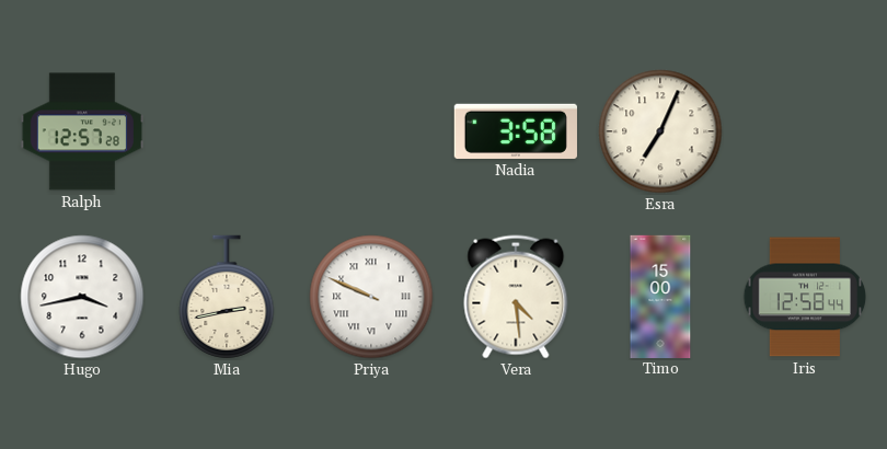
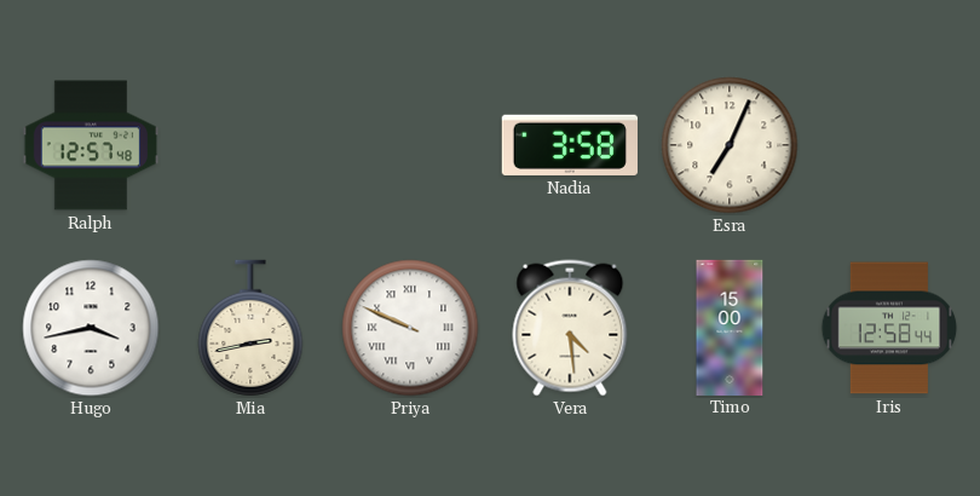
Ralph: 12:57:28 -> 12:57:48
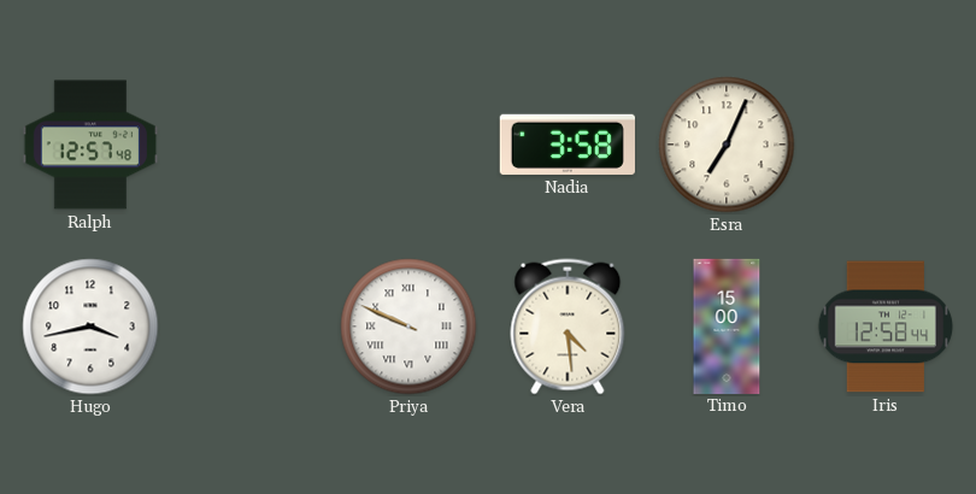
Mia: 2:43 -> none
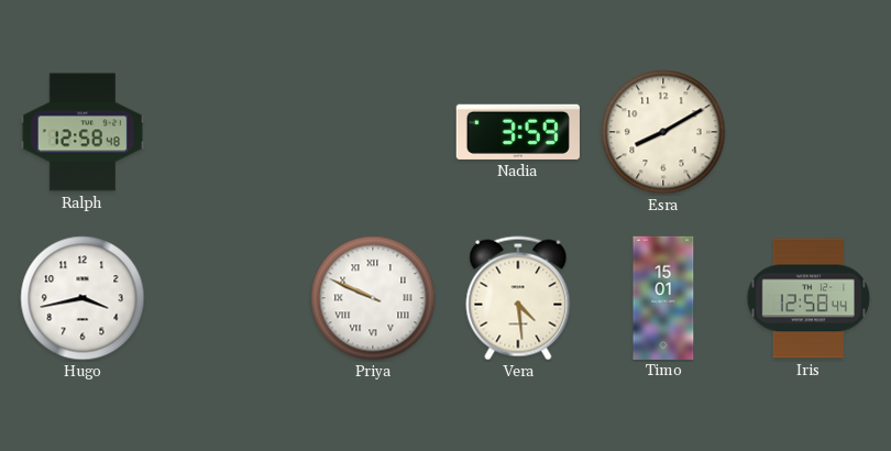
Ralph: 12:57 -> 12:58
Nadia: 3:58 -> 3:59
Esra: 7:04 -> 8:10
Timo: 15:00 -> 15:01
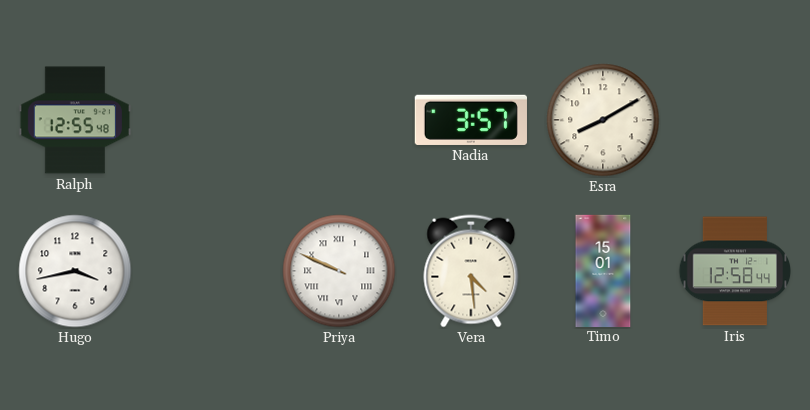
Ralph: 12:58 -> 12:55
Nadia: 3:59 -> 3:57
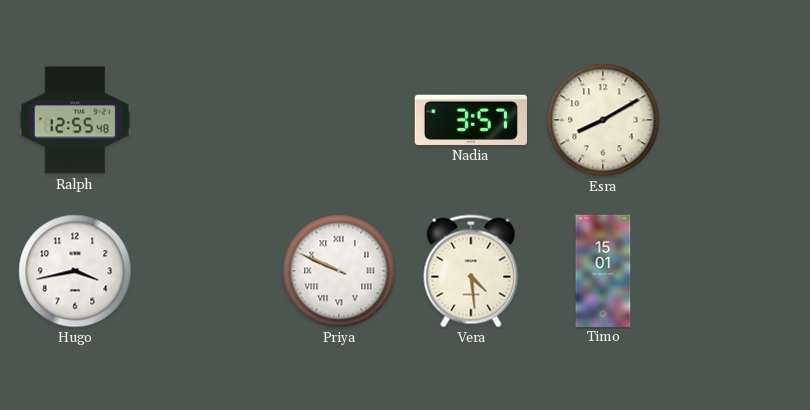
Iris: 12:58 -> none
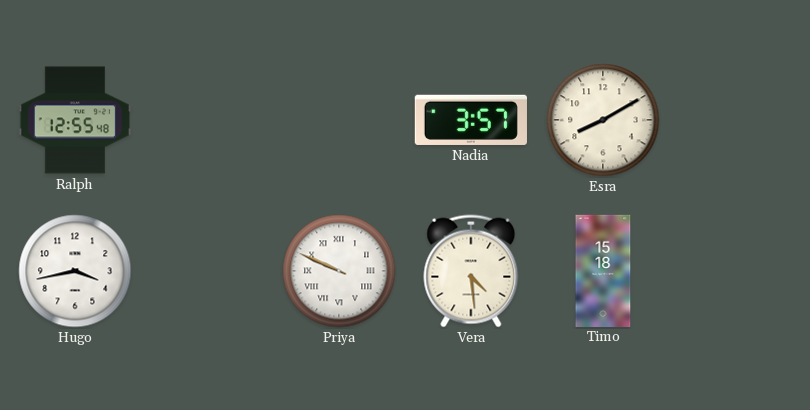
Timo: 15:01 -> 15:18
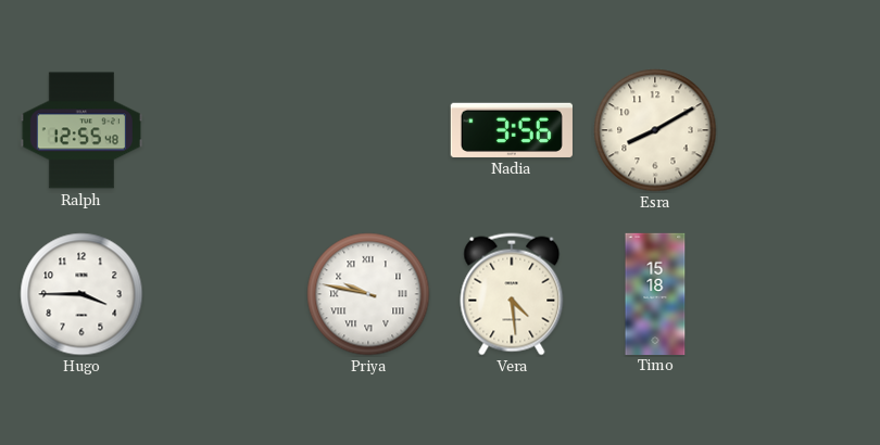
Nadia: 3:57 -> 3:56
Hugo: 3:43 -> 3:45
Priya: 9:49 -> 9:47
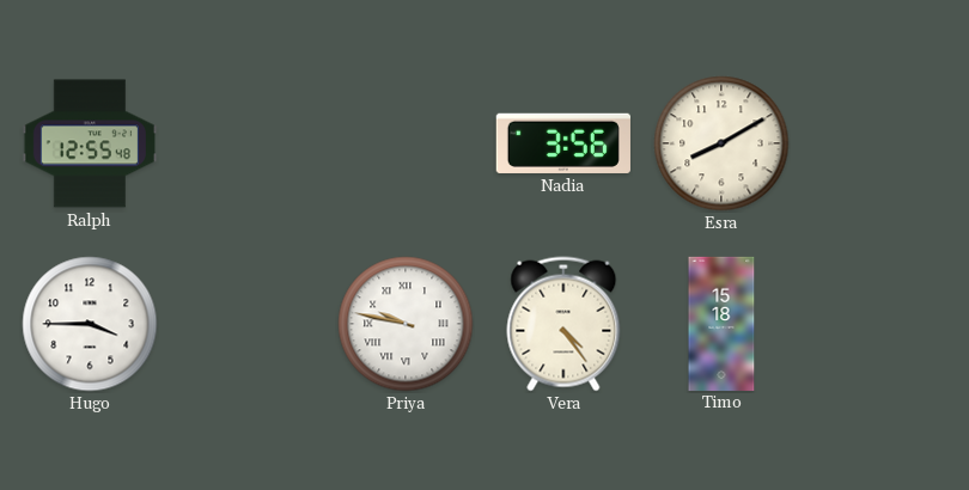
Vera: 4:29 -> 4:24
